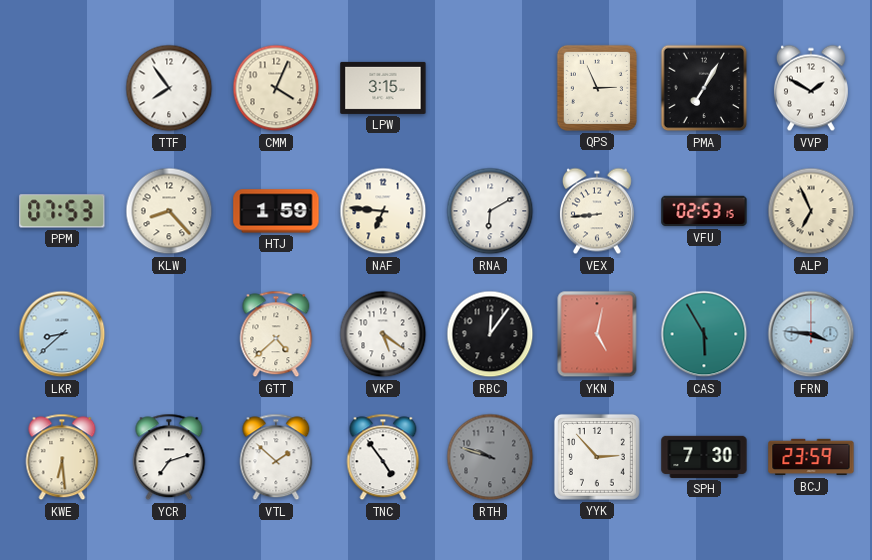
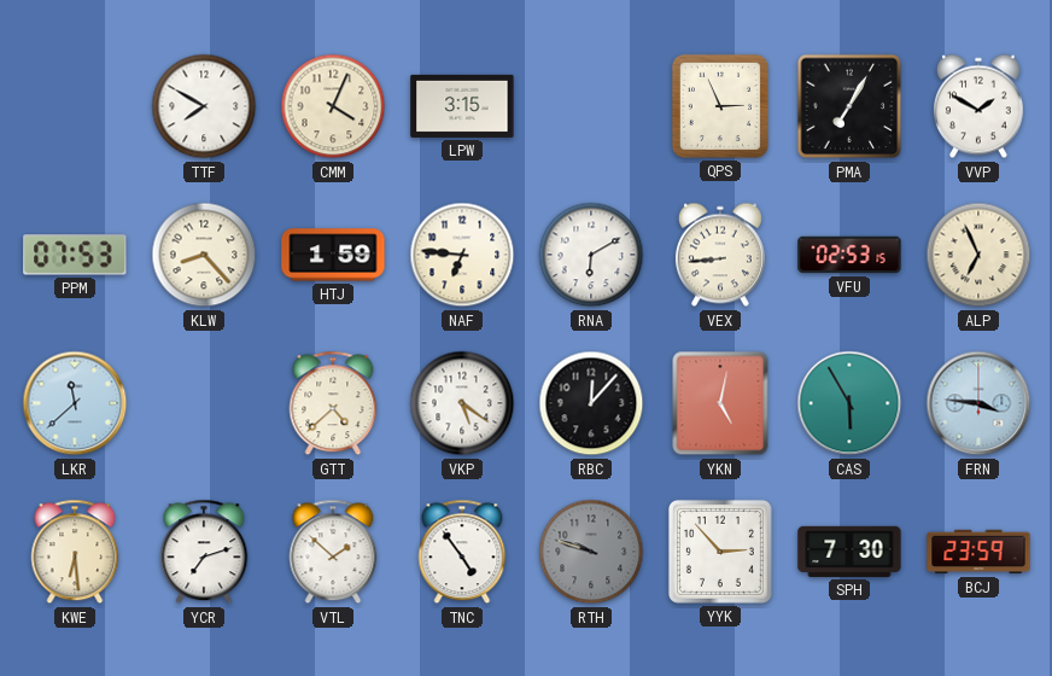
TTF: 7:54 -> 7:50
LKR: 8:38 -> 11:38
RBC: 12:06 -> 12:07
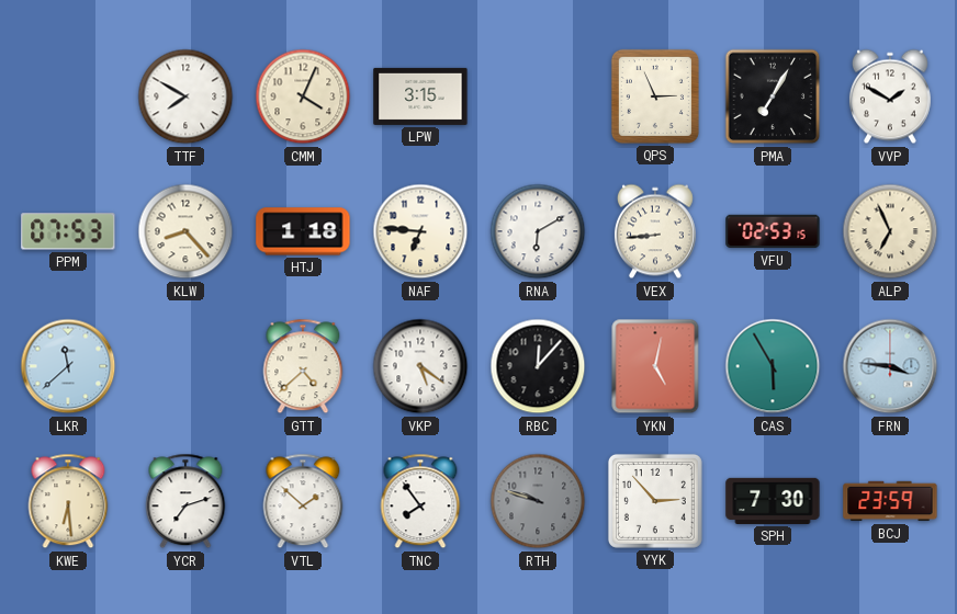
HTJ: 1:59 -> 1:18
TNC: 4:54 -> 7:54
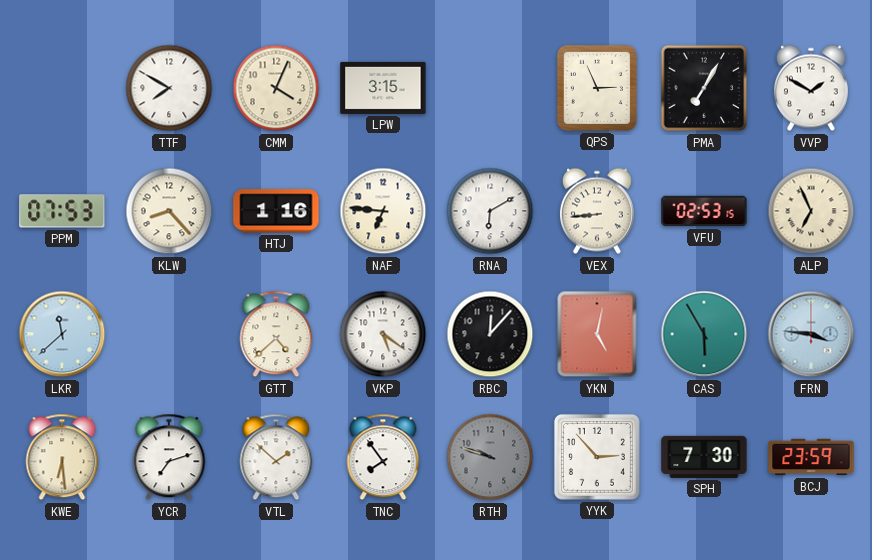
HTJ: 1:18 -> 1:16
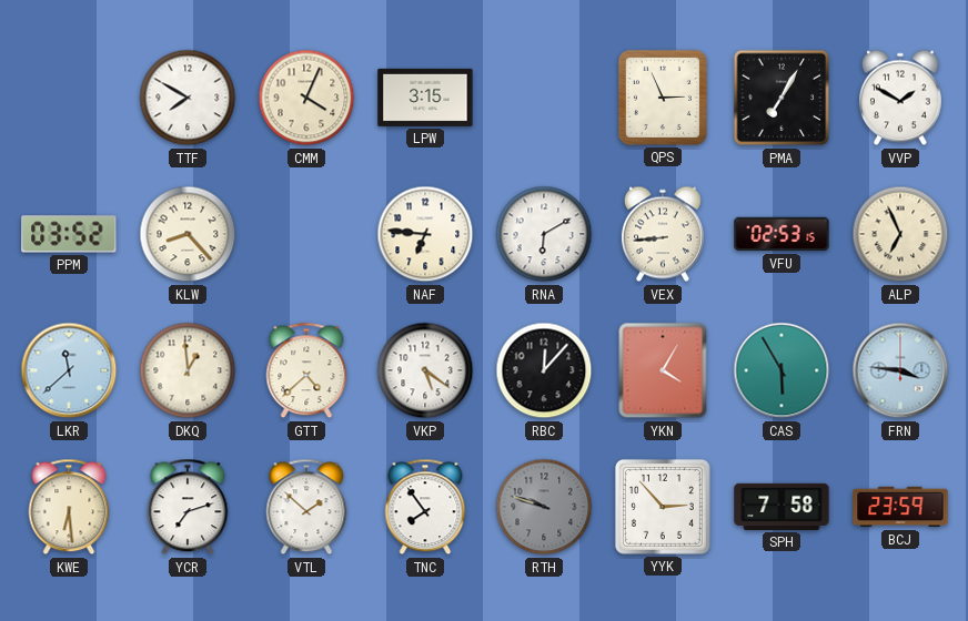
PPM: 07:53 -> 03:52
HTJ: 1:16 -> none
DKQ: none -> 12:59
YKN: 5:02 -> 4:05
SPH: 7:30 -> 7:58
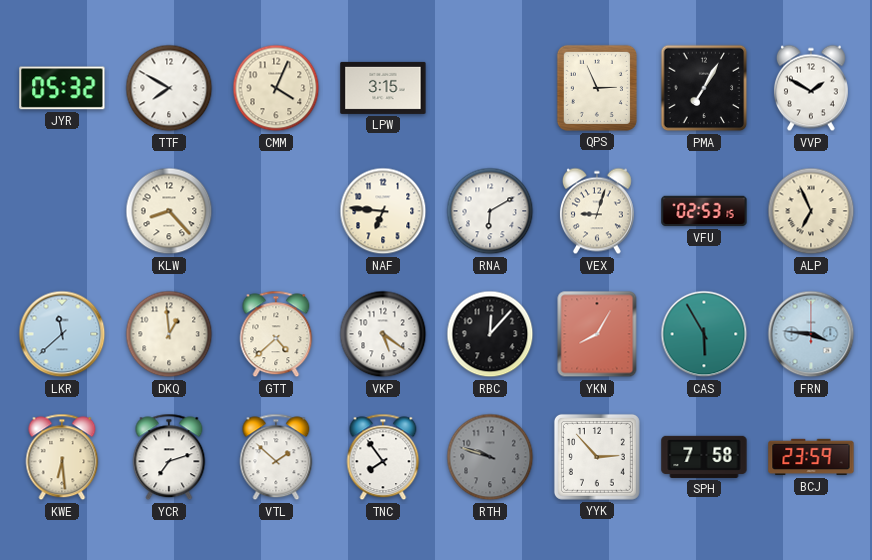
JYR: none -> 05:32
PPM: 03:52 -> none
VEX: 8:44 -> 9:03
YKN: 4:05 -> 8:05
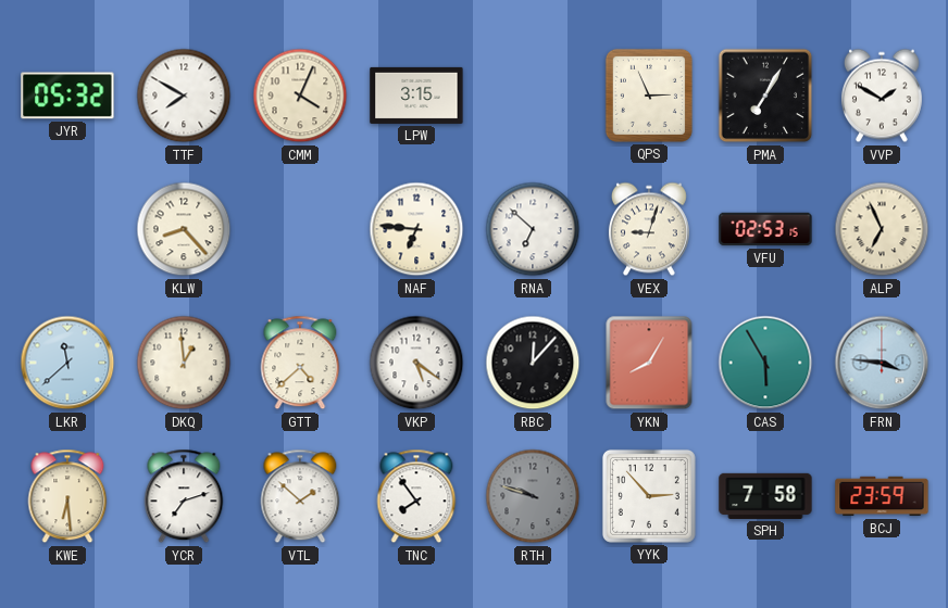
RNA: 6:10 -> 6:52
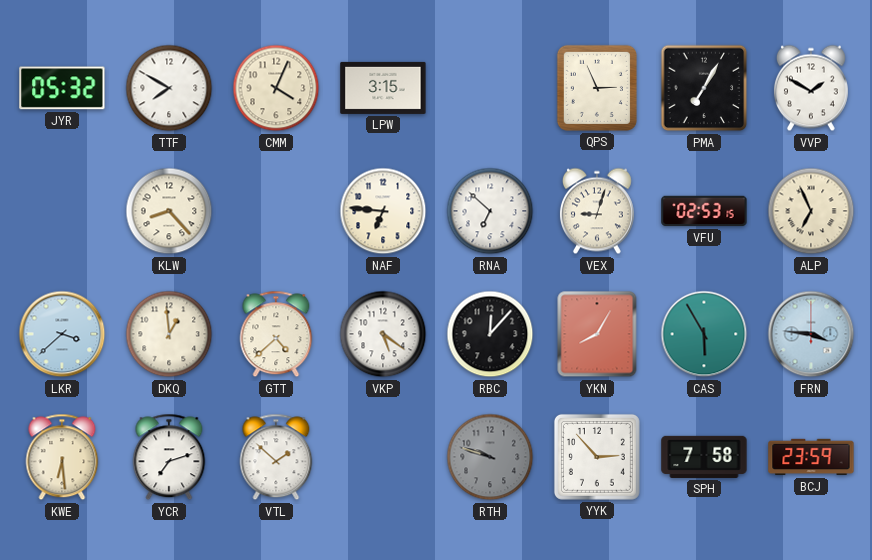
LKR: 11:38 -> 3:38
TNC: 7:54 -> none
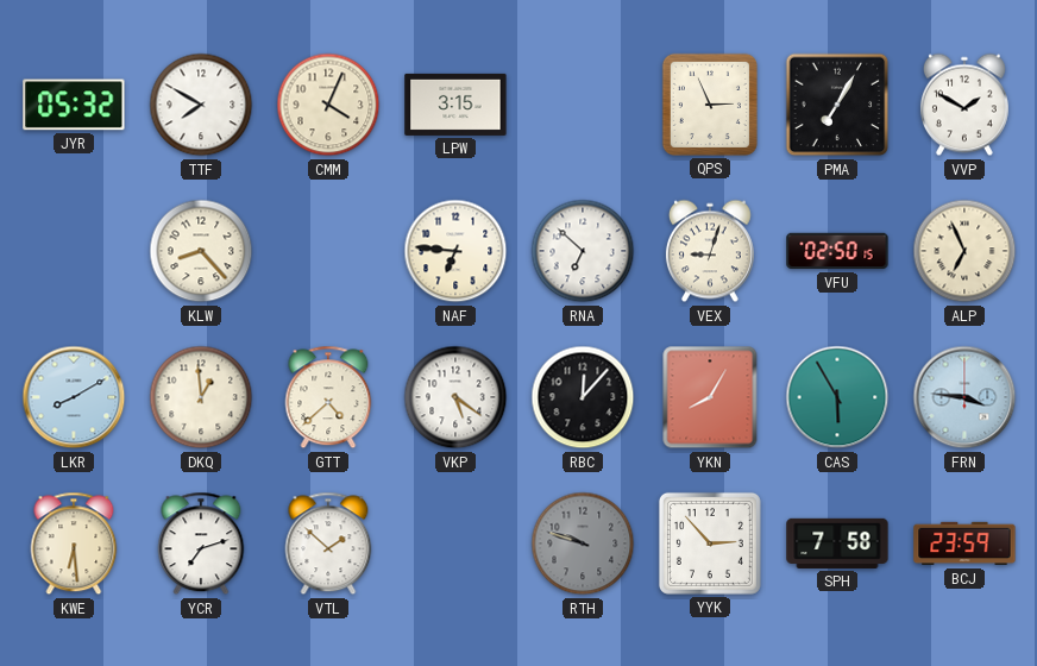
VFU: 02:53 -> 02:50
LKR: 3:38 -> 8:10
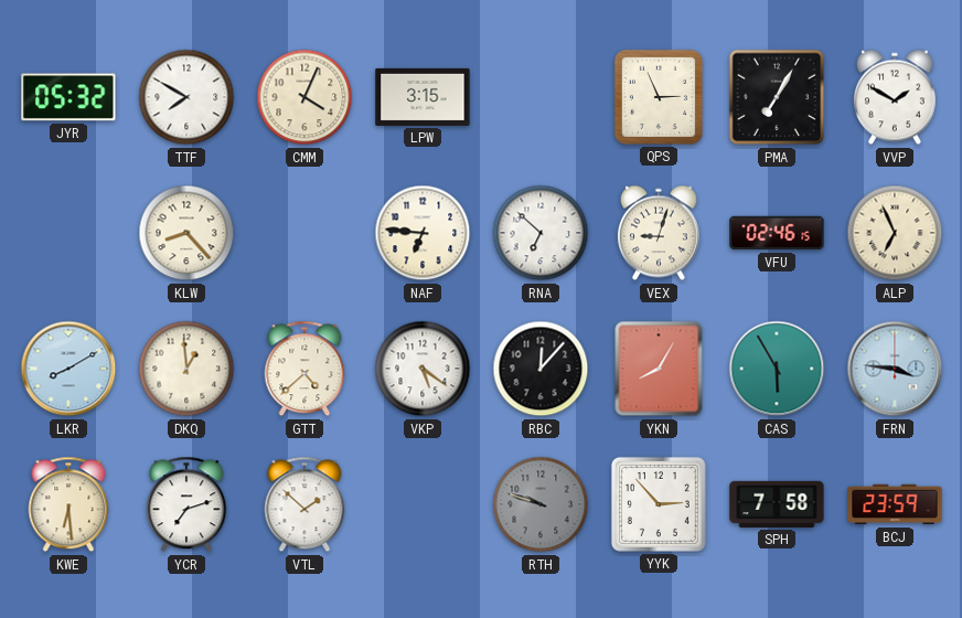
VFU: 02:50 -> 02:46
